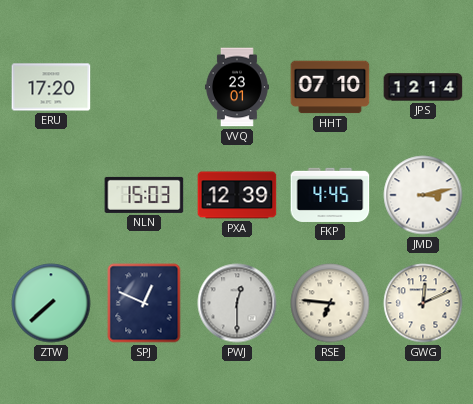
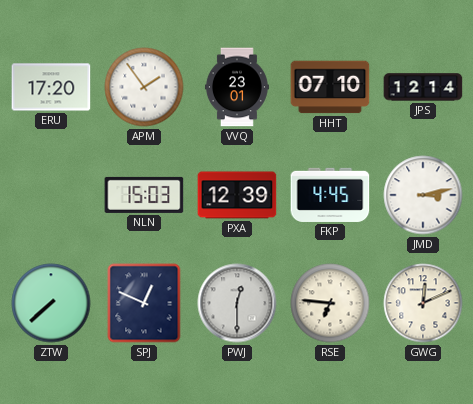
APM: none -> 1:54
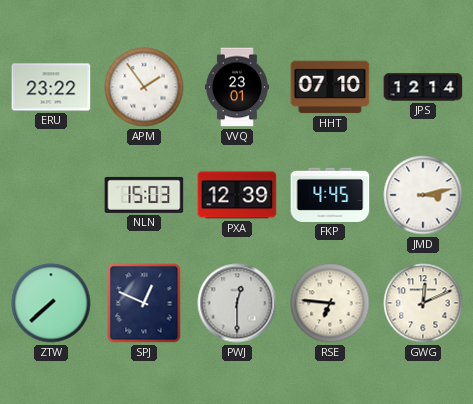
ERU: 17:20 -> 23:22
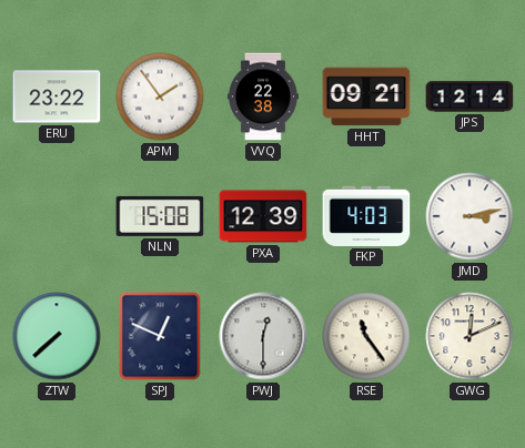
VVQ: 23:01 -> 22:38
HHT: 07:10 -> 09:21
NLN: 15:03 -> 15:08
FKP: 4:45 -> 4:03
RSE: 6:46 -> 11:24
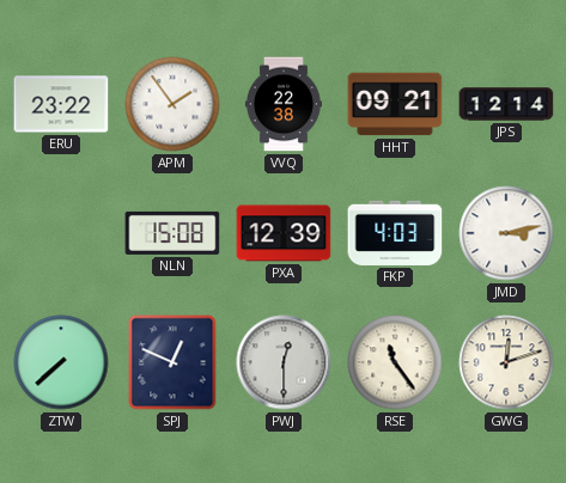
GWG: 12:11 -> 12:12
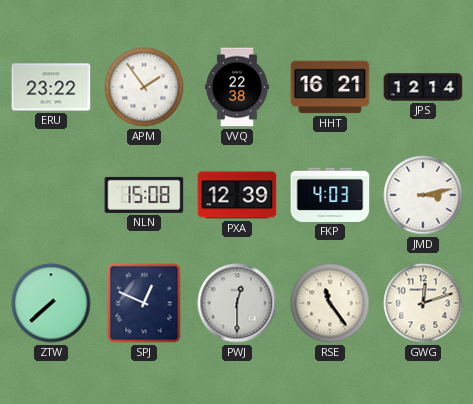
HHT: 09:21 -> 16:21
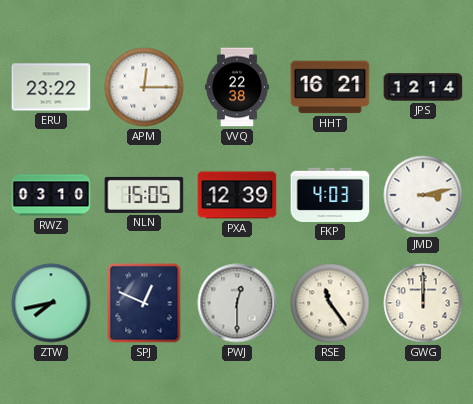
APM: 1:54 -> 12:15
RWZ: none -> 03:10
NLN: 15:08 -> 15:05
ZTW: 7:38 -> 7:43
GWG: 12:12 -> 12:00
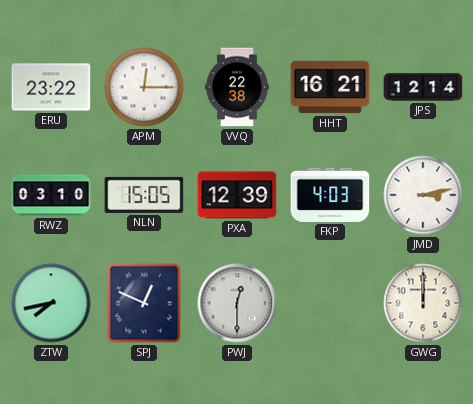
RSE: 11:24 -> none
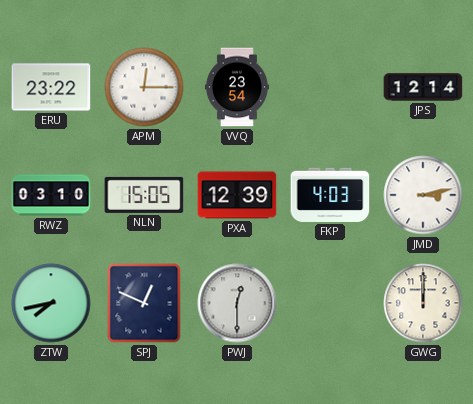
VVQ: 22:38 -> 23:54
HHT: 16:21 -> none
